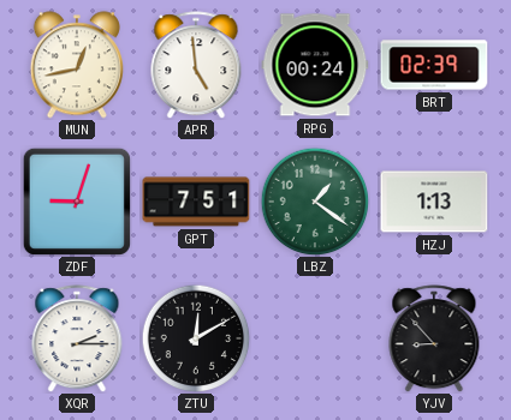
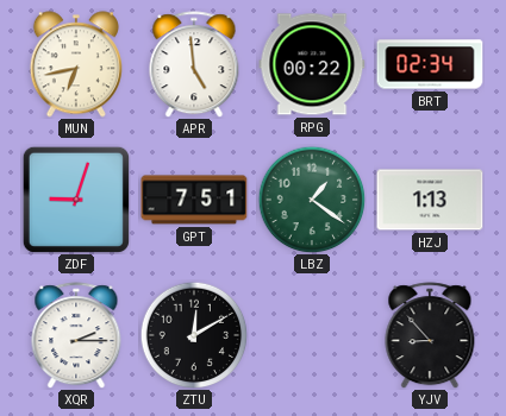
MUN: 12:43 -> 6:43
RPG: 00:24 -> 00:22
BRT: 02:39 -> 02:34
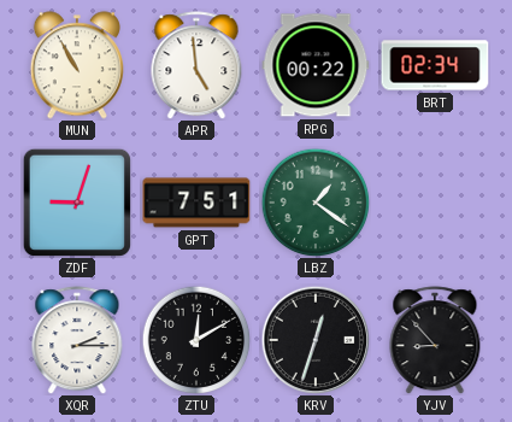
MUN: 6:43 -> 10:55
HZJ: 1:13 -> none
KRV: none -> 12:33
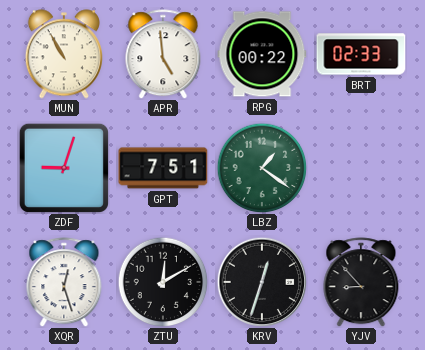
BRT: 02:34 -> 02:33
XQR: 2:15 -> 12:27
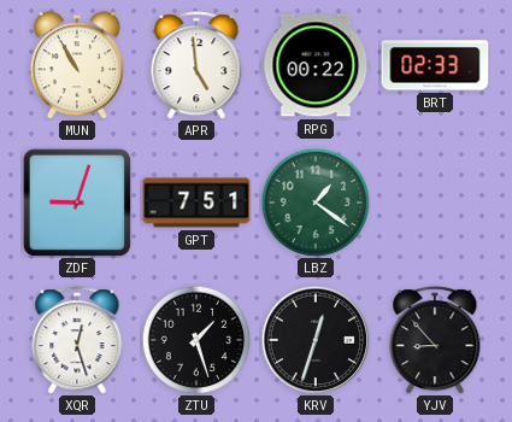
ZTU: 12:10 -> 1:27
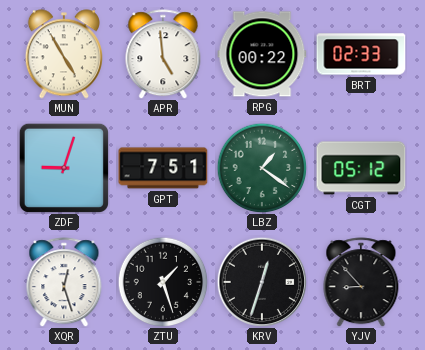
MUN: 10:55 -> 4:55
CGT: none -> 05:12
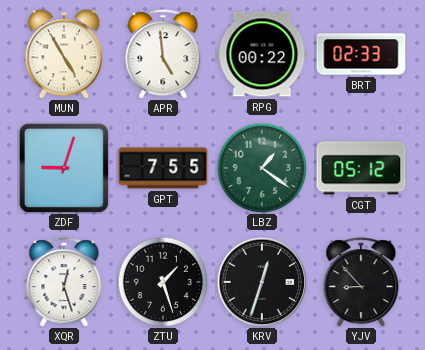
GPT: 7:51 -> 7:55
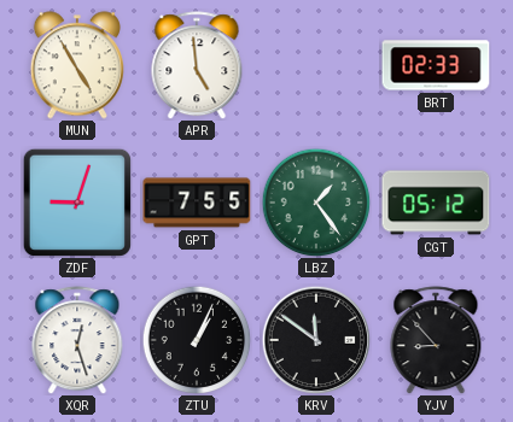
RPG: 00:22 -> none
LBZ: 1:21 -> 1:24
ZTU: 1:27 -> 1:04
KRV: 12:33 -> 11:51
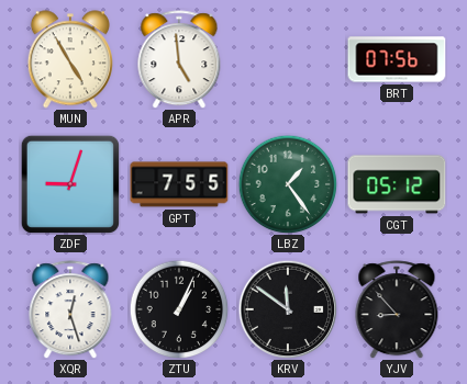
BRT: 02:33 -> 07:56
